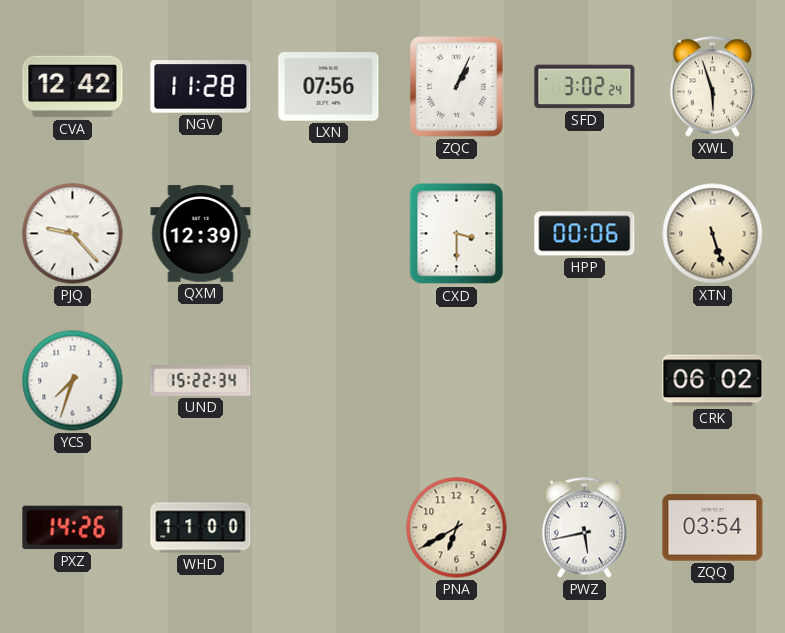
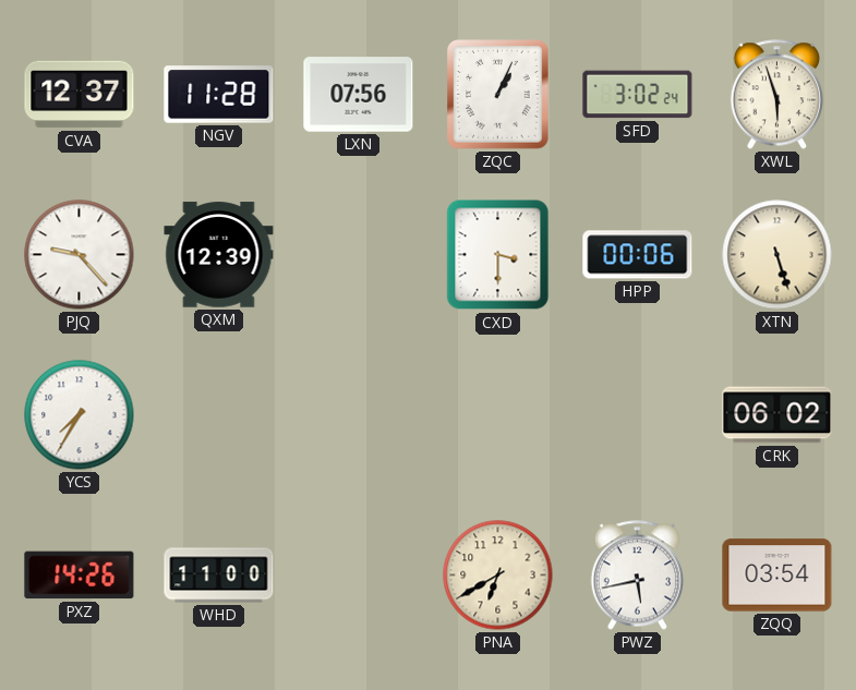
CVA: 12:42 -> 12:37
YCS: 7:33 -> 7:35
UND: 15:22 -> none
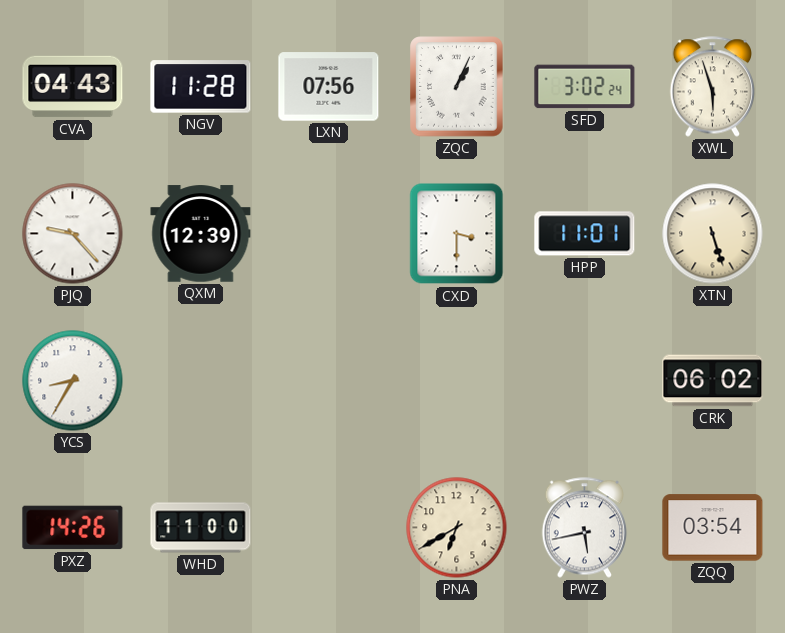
CVA: 12:37 -> 04:43
HPP: 00:06 -> 11:01
YCS: 7:35 -> 8:35
